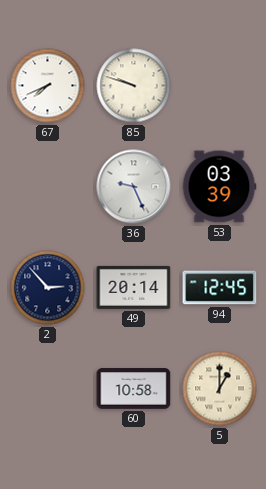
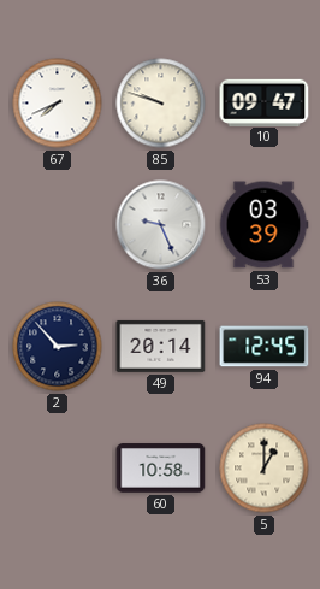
10: none -> 09:47
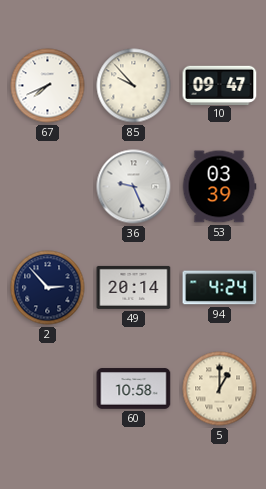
85: 9:48 -> 9:53
94: 12:45 -> 4:24
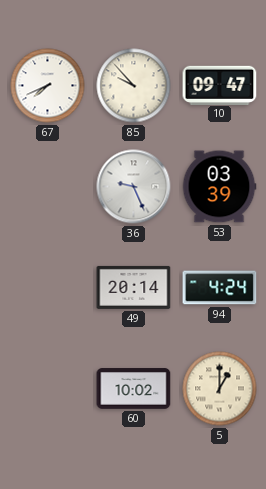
2: 2:53 -> none
60: 10:58 -> 10:02
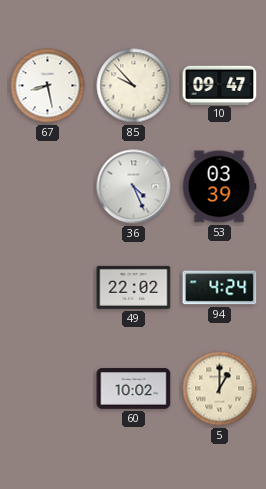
67: 7:41 -> 8:28
36: 9:26 -> 4:26
49: 20:14 -> 22:02
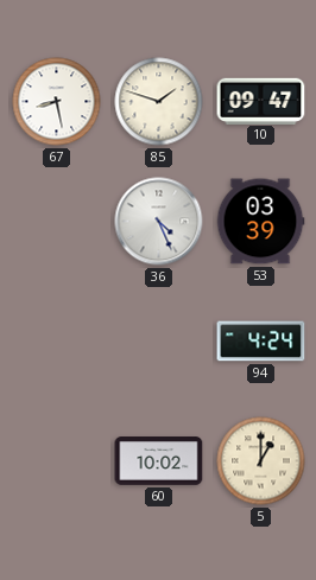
85: 9:53 -> 1:48
49: 22:02 -> none
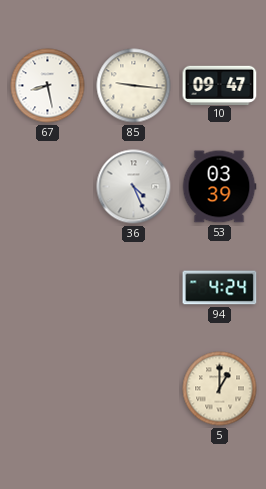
85: 1:48 -> 9:16
60: 10:02 -> none
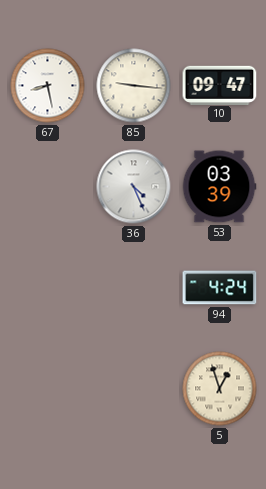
5: 1:00 -> 12:57
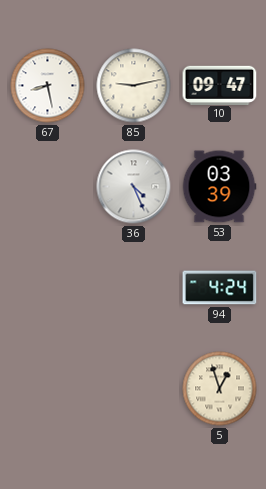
85: 9:16 -> 9:13
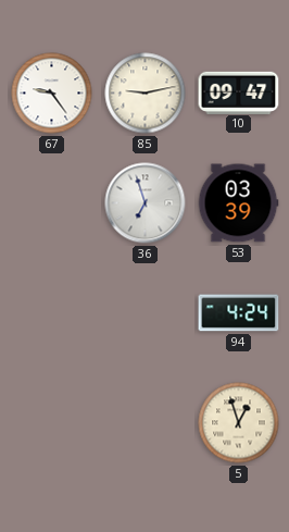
67: 8:28 -> 9:24
36: 4:26 -> 6:57
